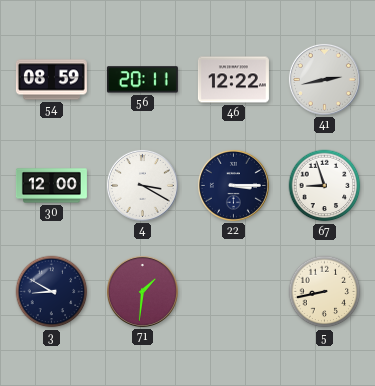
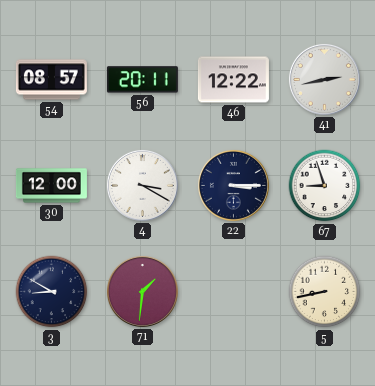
54: 08:59 -> 08:57
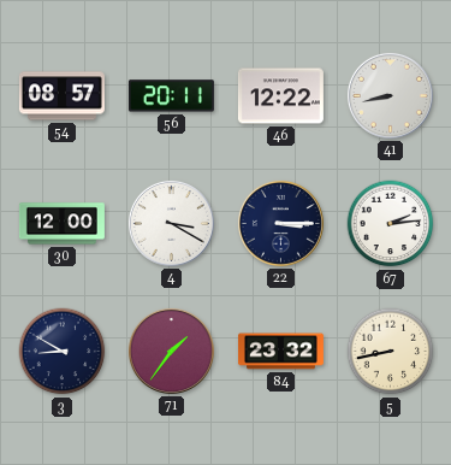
41: 2:43 -> 8:43
67: 8:57 -> 2:14
71: 1:31 -> 1:36
84: none -> 23:32
